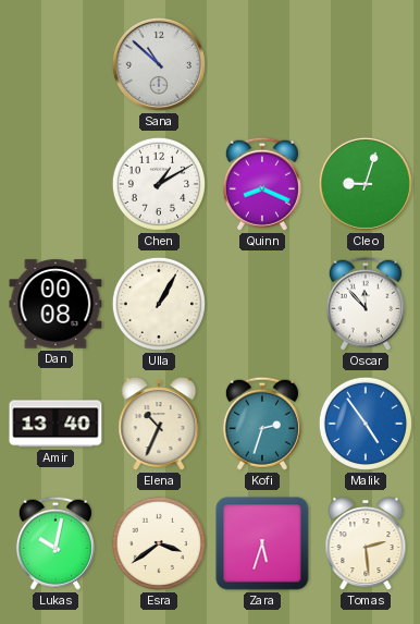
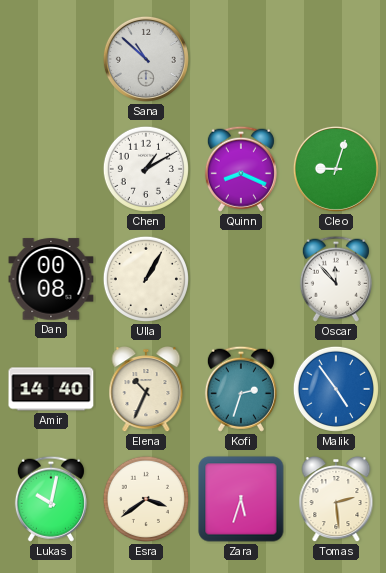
Amir: 13:40 -> 14:40
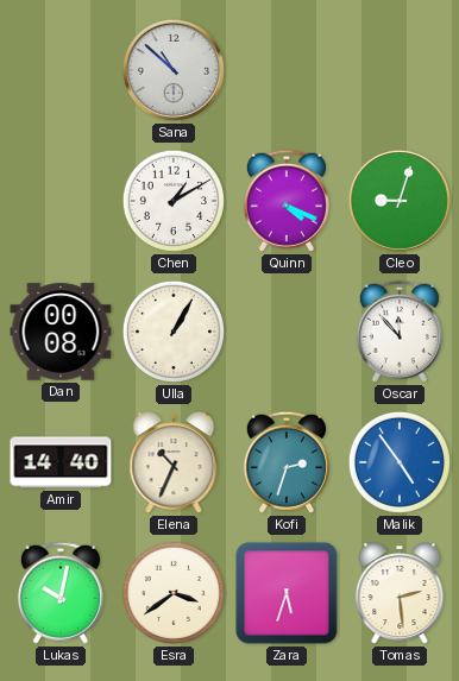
Quinn: 8:19 -> 4:19
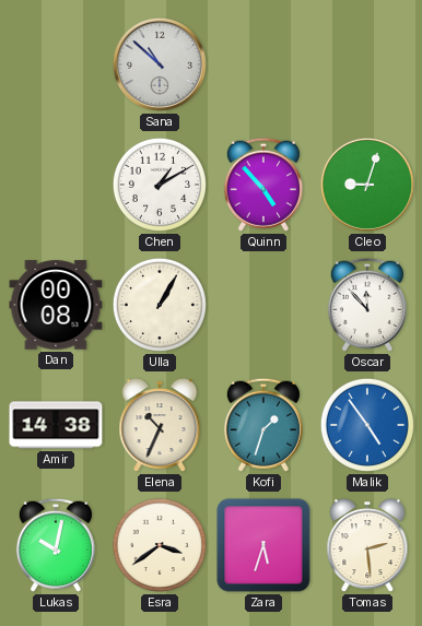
Quinn: 4:19 -> 4:53
Amir: 14:40 -> 14:38
Kofi: 2:33 -> 1:33
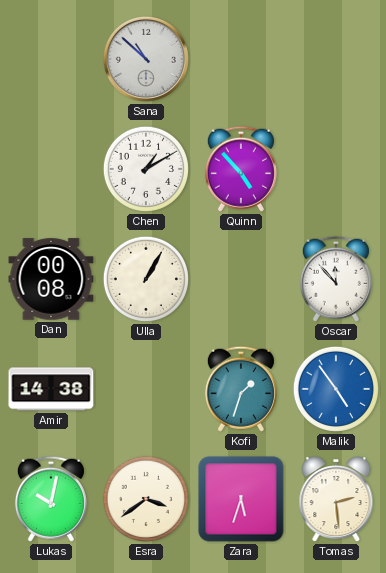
Cleo: 9:03 -> none
Elena: 10:34 -> none
